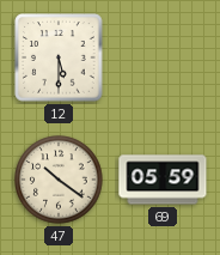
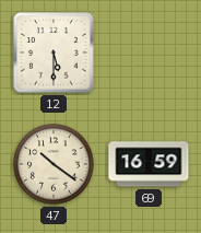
69: 05:59 -> 16:59
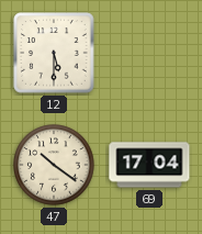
69: 16:59 -> 17:04
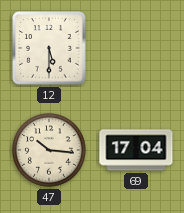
47: 10:21 -> 10:16
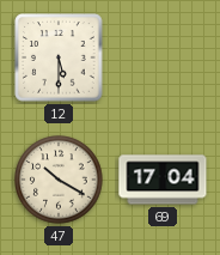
47: 10:16 -> 10:20
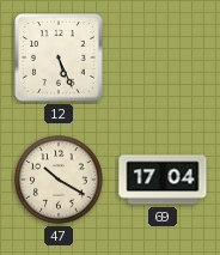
12: 5:30 -> 5:26
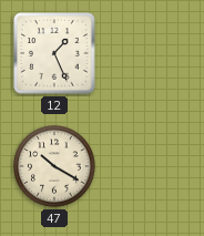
12: 5:26 -> 1:26
69: 17:04 -> none
